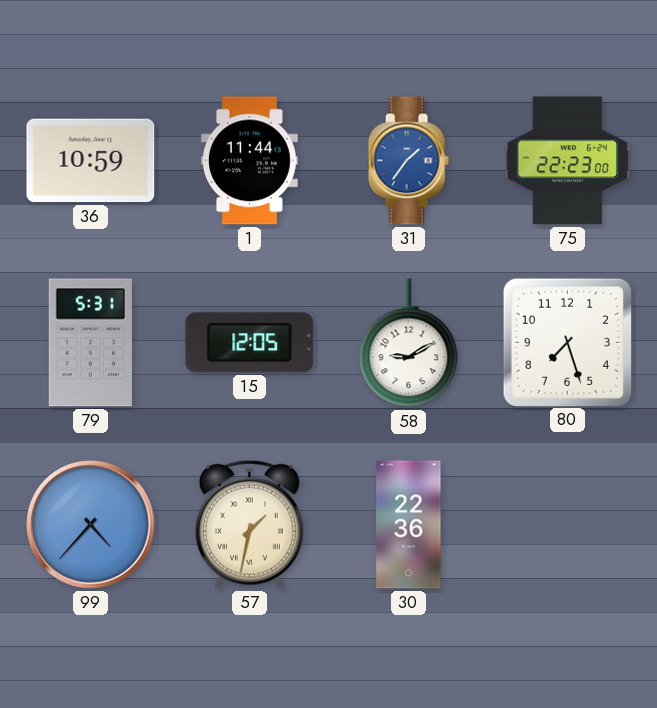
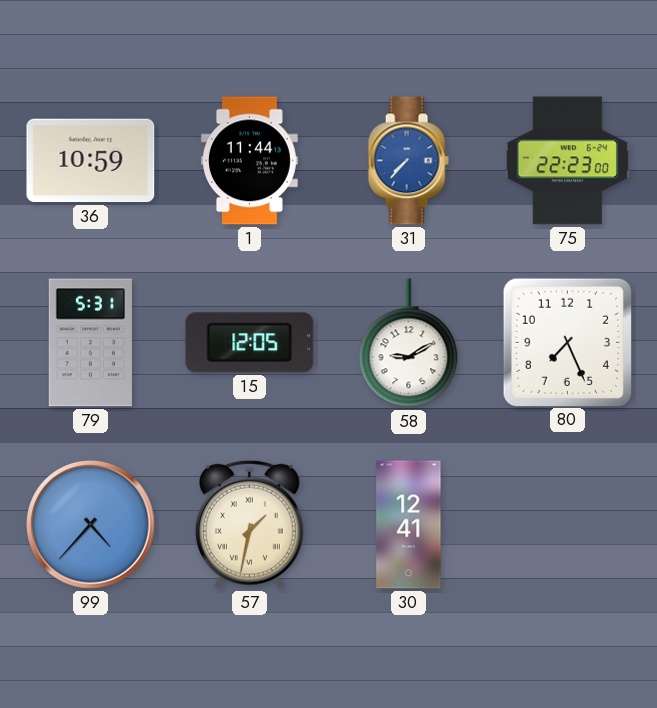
31: 1:36 -> 7:37
80: 7:27 -> 7:26
30: 22:36 -> 12:41
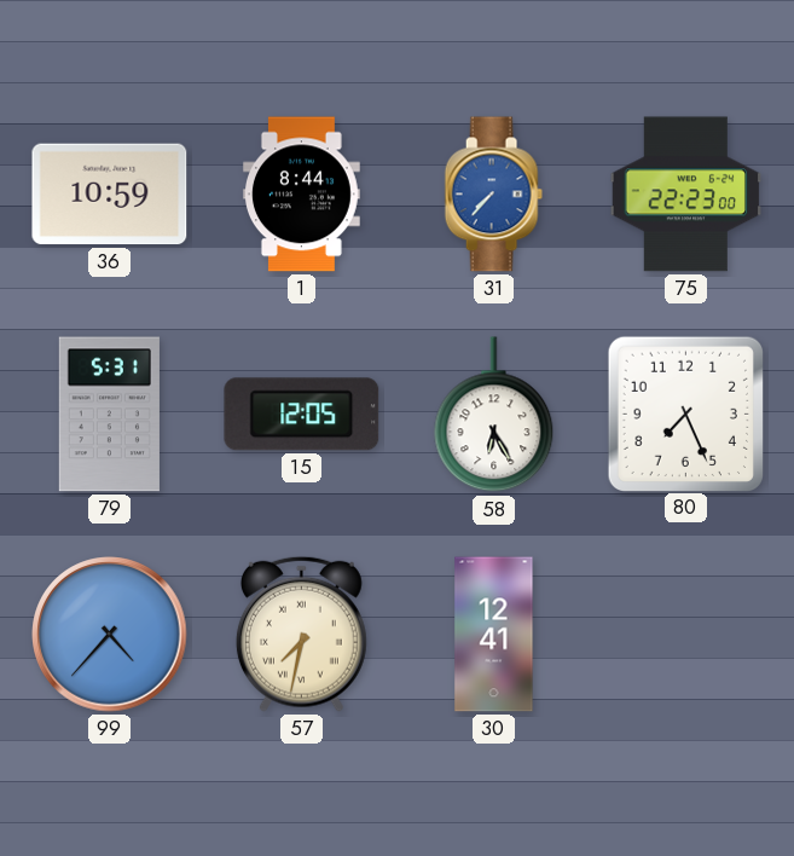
1: 11:44 -> 8:44
58: 9:10 -> 6:25
57: 1:32 -> 7:32
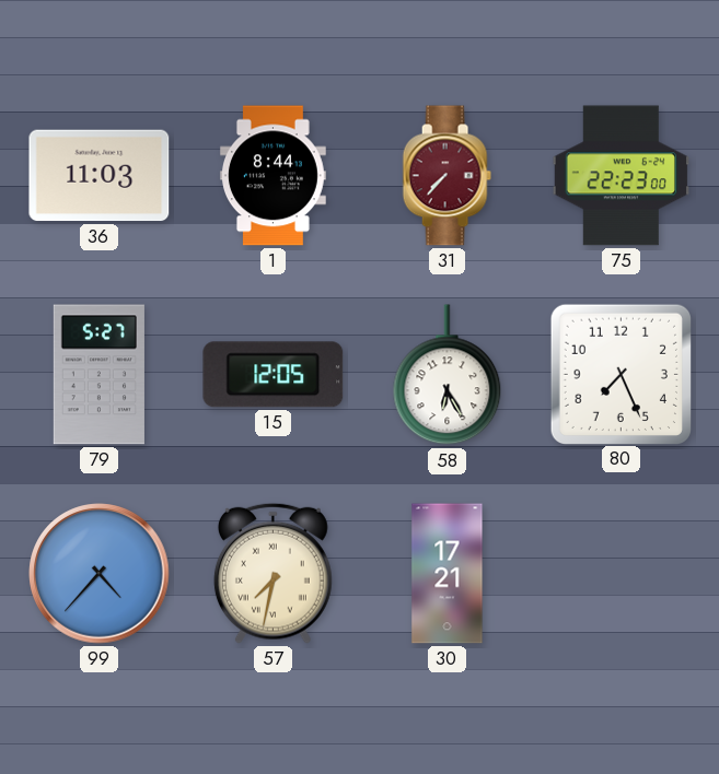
36: 10:59 -> 11:03
31 dial: blue -> burgundy
79: 5:31 -> 5:27
30: 12:41 -> 17:21
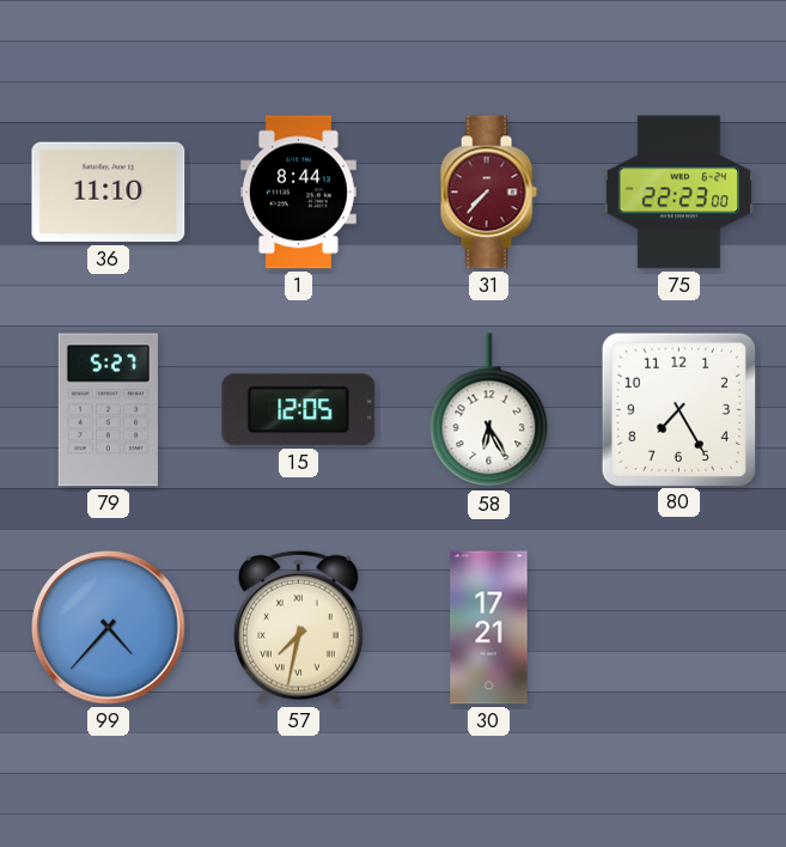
36: 11:03 -> 11:10
80: 7:26 -> 7:25
